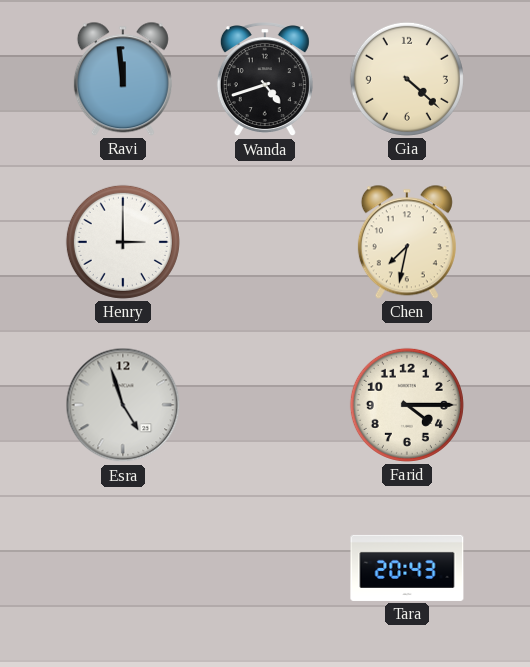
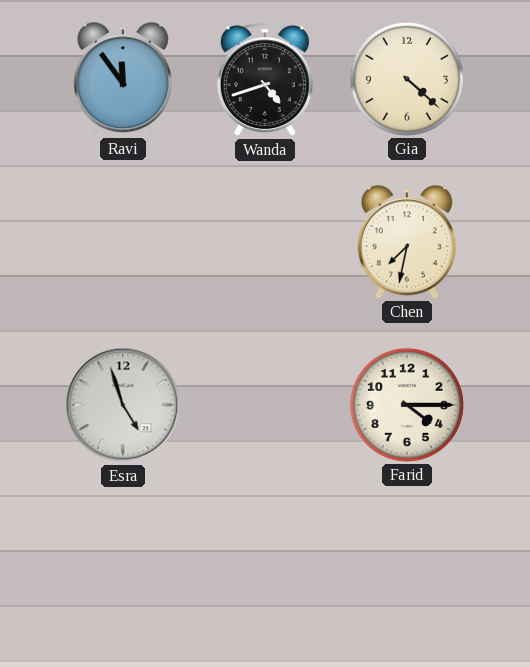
Ravi: 11:59 -> 11:54
Henry: 3:00 -> none
Tara: 20:43 -> none
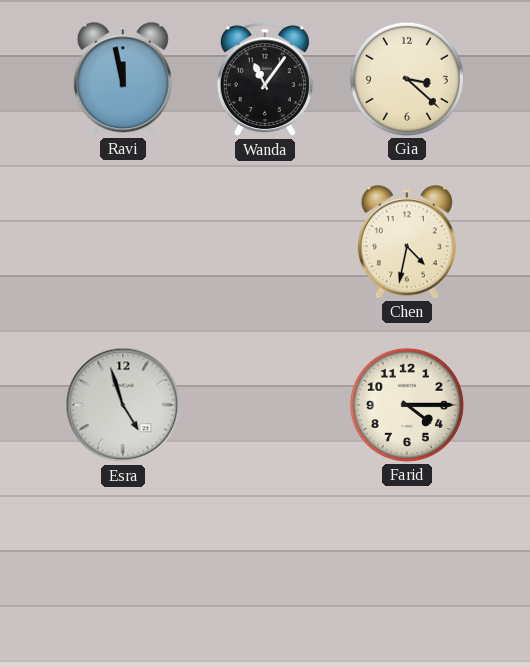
Ravi: 11:54 -> 11:58
Wanda: 4:42 -> 11:06
Gia: 4:22 -> 3:22
Chen: 7:32 -> 4:32
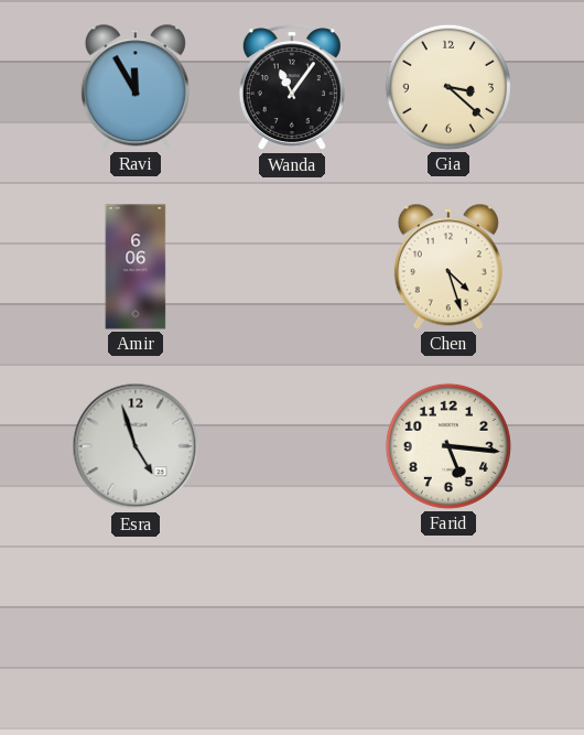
Ravi: 11:58 -> 11:55
Amir: none -> 6:06
Chen: 4:32 -> 4:27
Farid: 4:15 -> 5:16
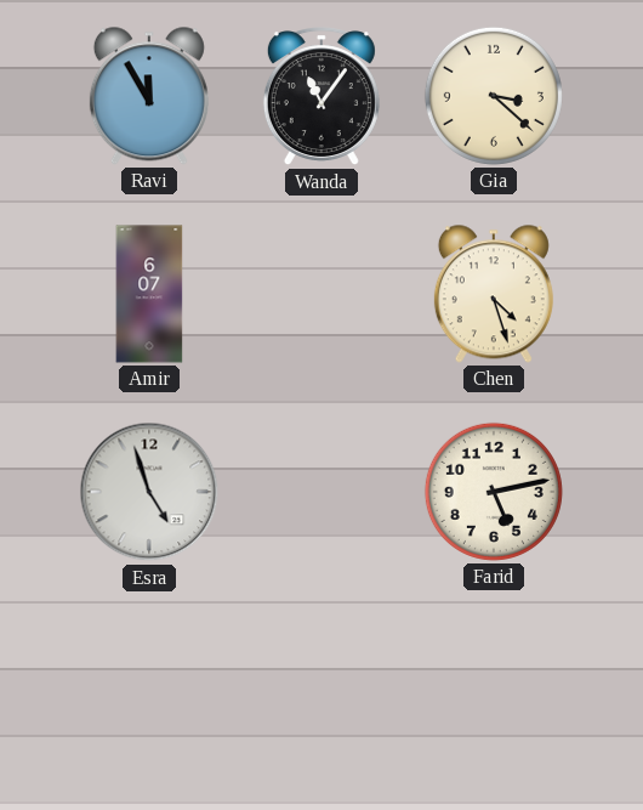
Amir: 6:06 -> 6:07
Farid: 5:16 -> 5:13
